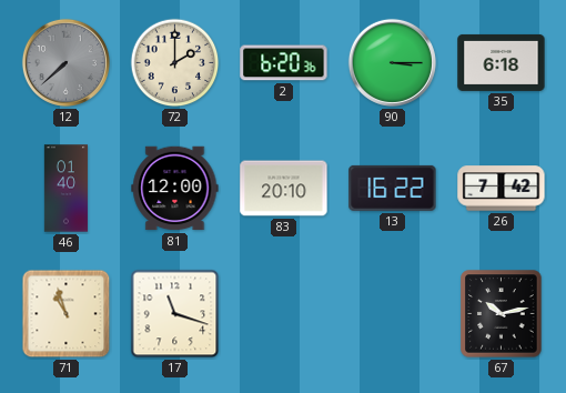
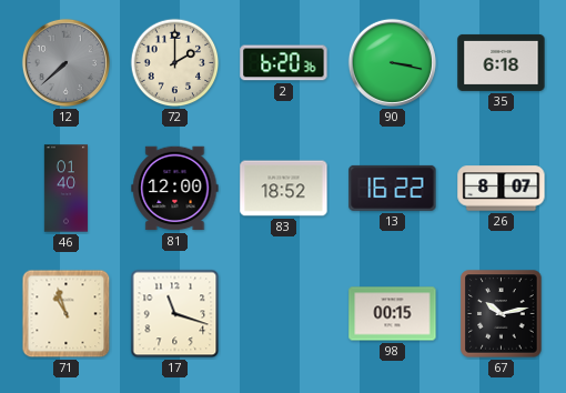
90: 3:15 -> 3:17
83: 20:10 -> 18:52
26: 7:42 -> 8:07
98: none -> 00:15
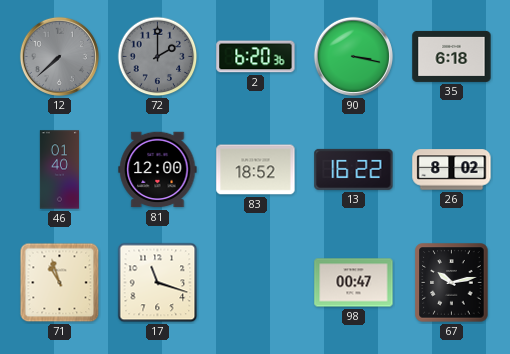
72 dial: cream -> grey
26: 8:07 -> 8:02
98: 00:15 -> 00:47
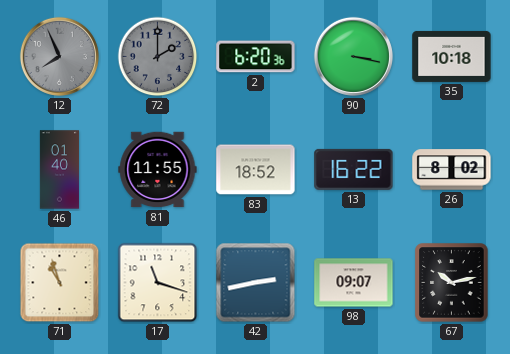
12: 7:38 -> 7:56
35: 6:18 -> 10:18
81: 12:00 -> 11:55
42: none -> 2:43
98: 00:47 -> 09:07
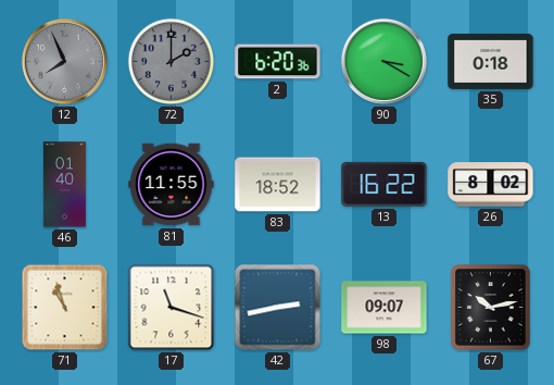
90: 3:17 -> 3:20
35: 10:18 -> 0:18
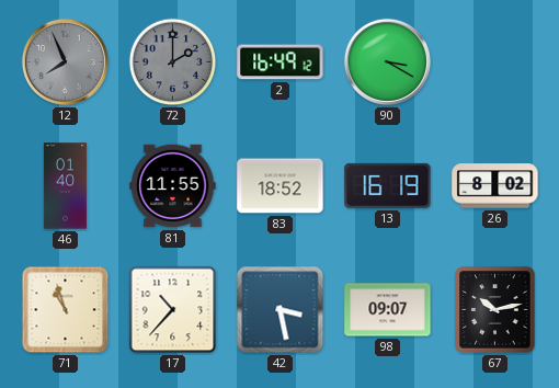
2: 6:20 -> 16:49
35: 0:18 -> none
13: 16:22 -> 16:19
17: 11:18 -> 10:37
42: 2:43 -> 3:28
